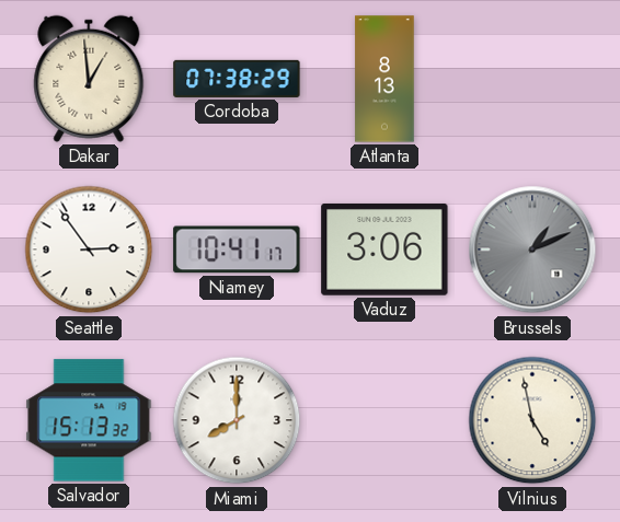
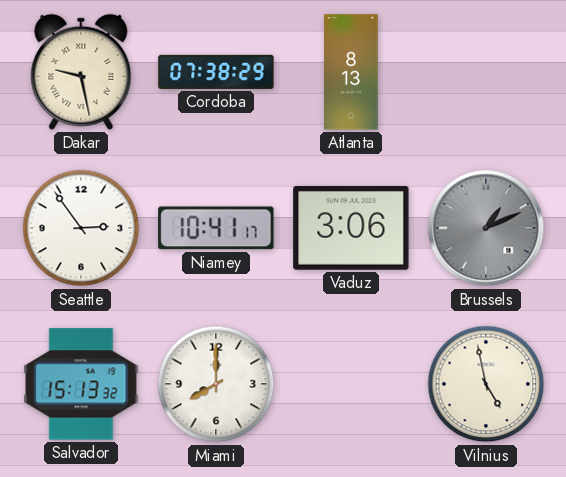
Dakar: 12:59 -> 9:28
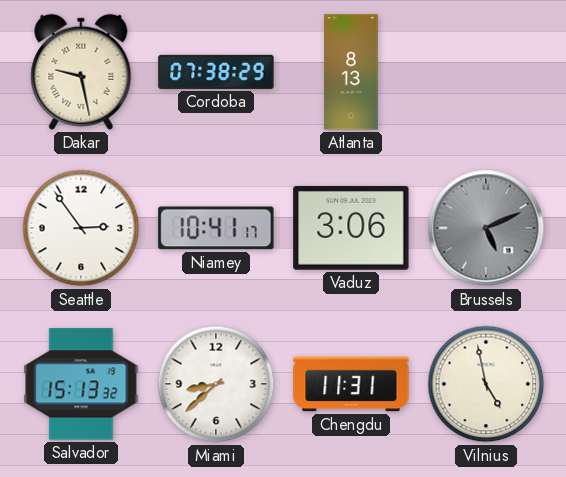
Brussels: 1:11 -> 5:11
Miami: 8:00 -> 8:38
Chengdu: none -> 11:31
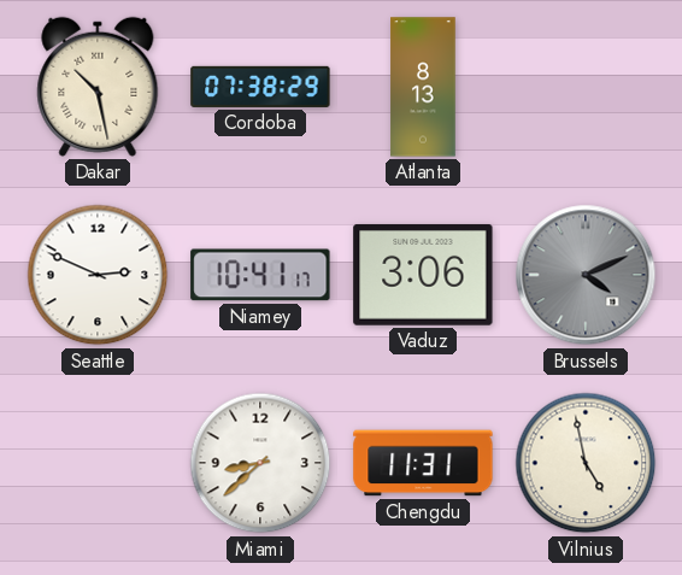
Dakar: 9:28 -> 10:28
Seattle: 2:54 -> 2:49
Brussels: 5:11 -> 4:11
Salvador: 15:13 -> none
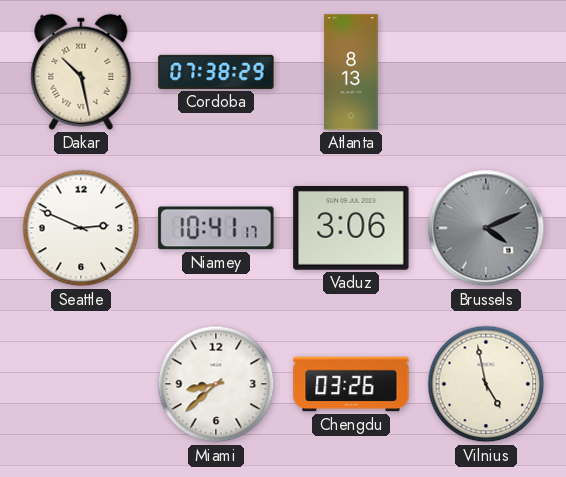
Chengdu: 11:31 -> 03:26
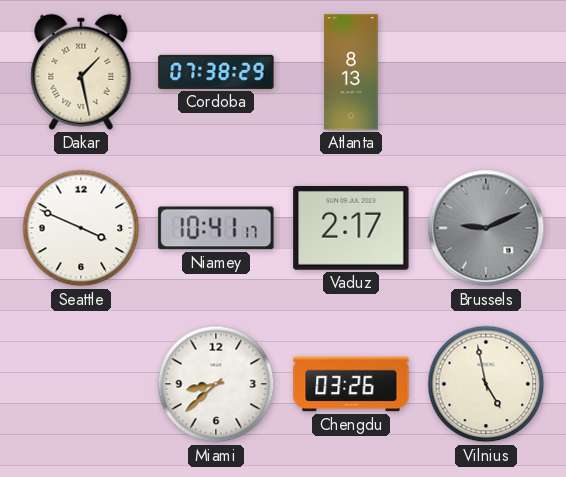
Dakar: 10:28 -> 1:28
Seattle: 2:49 -> 3:49
Vaduz: 3:06 -> 2:17
Brussels: 4:11 -> 9:11
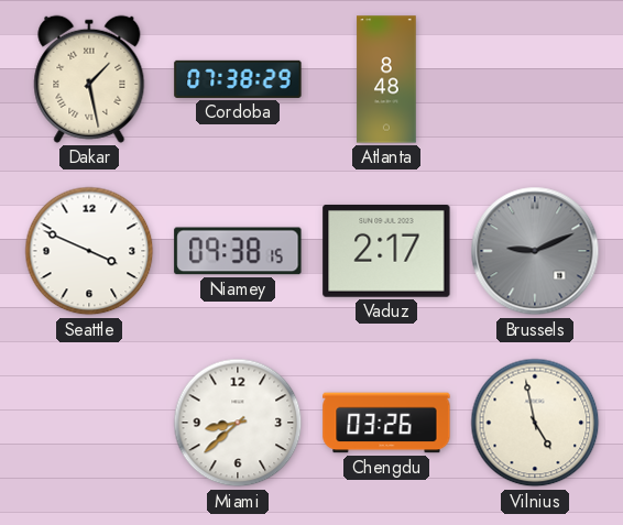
Atlanta: 8:13 -> 8:48
Niamey: 10:41 -> 09:38
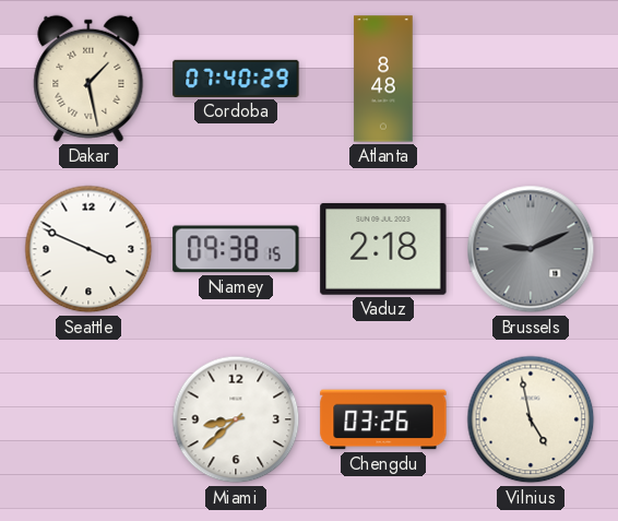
Cordoba: 07:38 -> 07:40
Vaduz: 2:17 -> 2:18
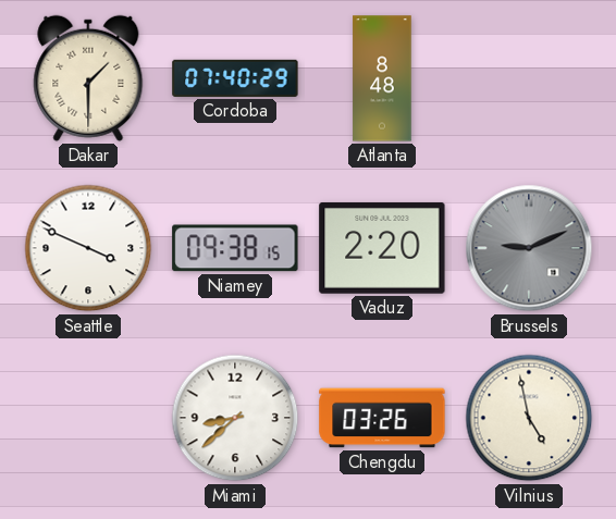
Dakar: 1:28 -> 1:30
Vaduz: 2:18 -> 2:20
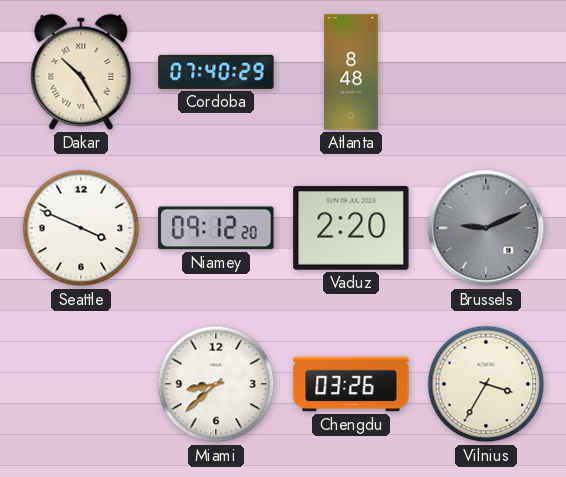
Dakar: 1:30 -> 10:25
Niamey: 09:38 -> 09:12
Vilnius: 4:58 -> 3:35
